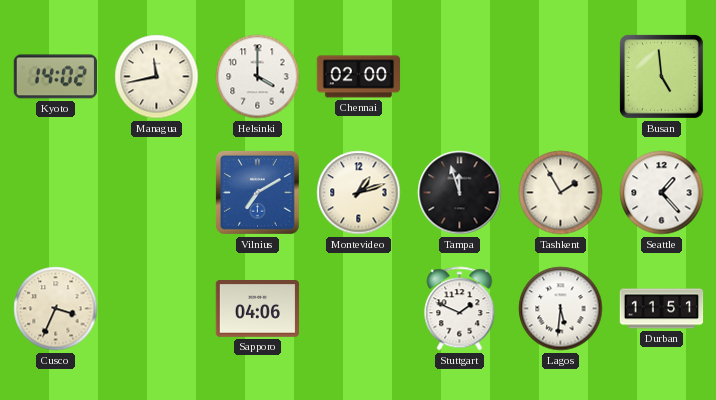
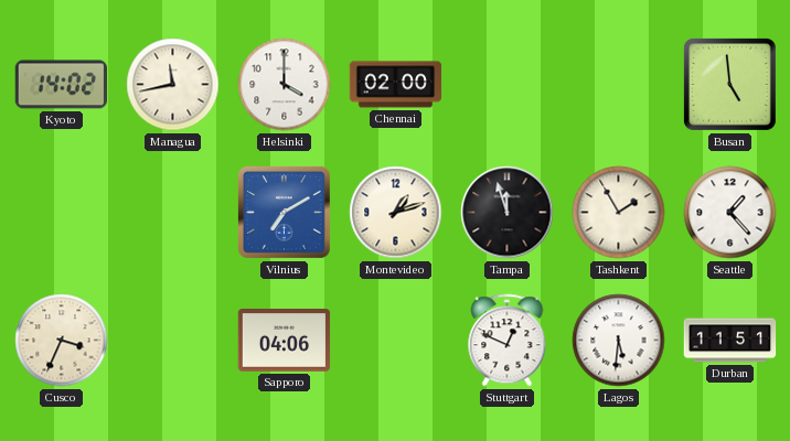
Stuttgart: 1:49 -> 12:49
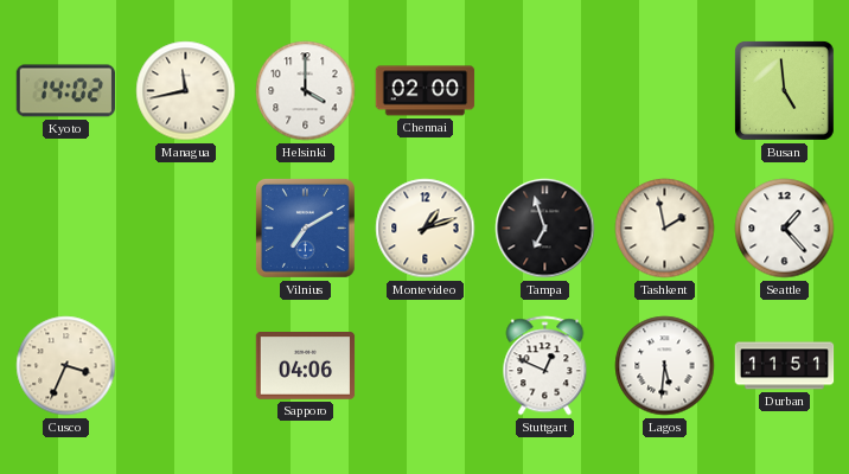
Tampa: 11:57 -> 6:57
Tashkent: 1:55 -> 1:58
